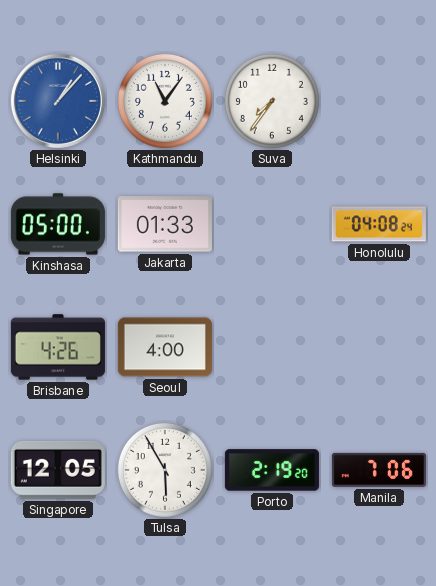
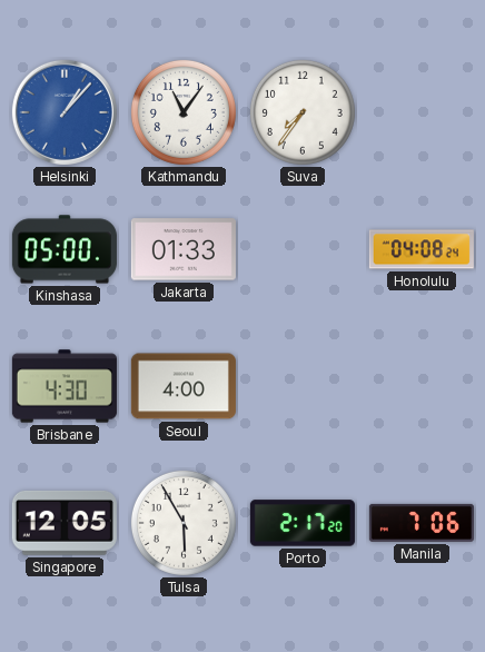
Brisbane: 4:26 -> 4:30
Porto: 2:19 -> 2:17
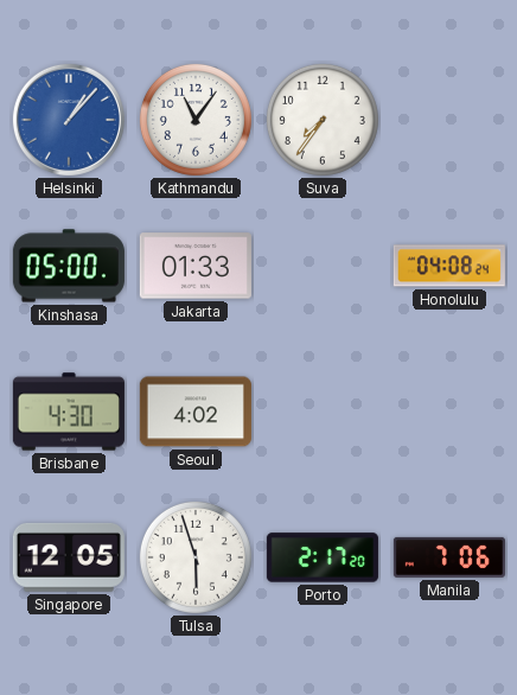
Seoul: 4:00 -> 4:02
Tulsa: 5:55 -> 5:57
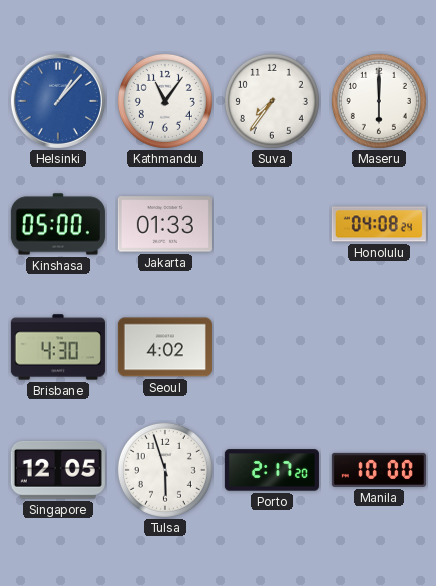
Maseru: none -> 6:00
Manila: 7:06 -> 10:00
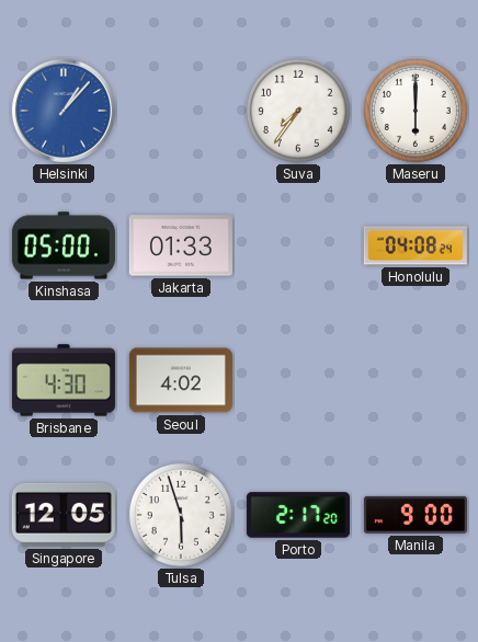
Kathmandu: 11:06 -> none
Manila: 10:00 -> 9:00
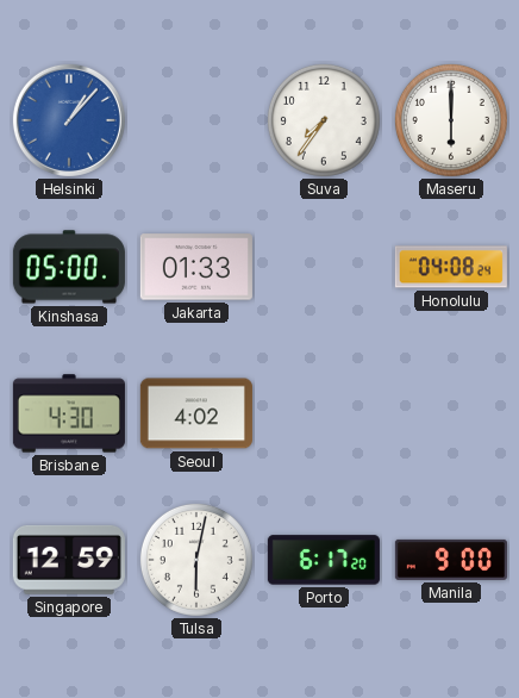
Singapore: 12:05 -> 12:59
Tulsa: 5:57 -> 6:02
Porto: 2:17 -> 6:17
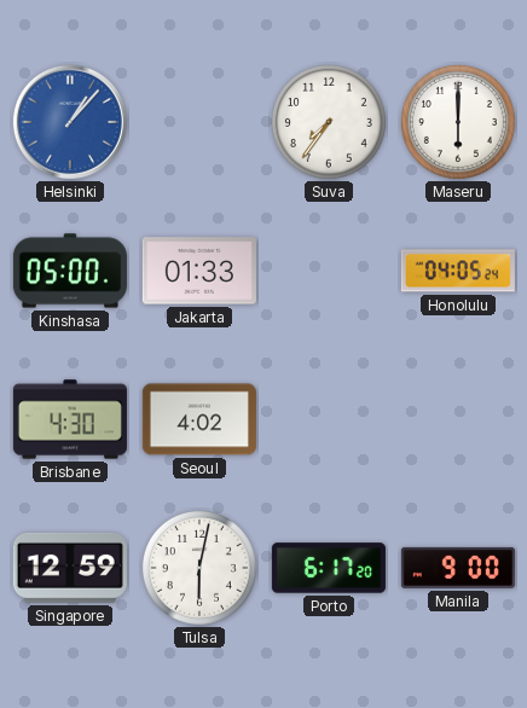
Honolulu: 04:08 -> 04:05
